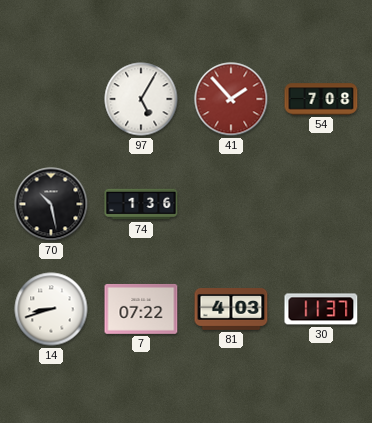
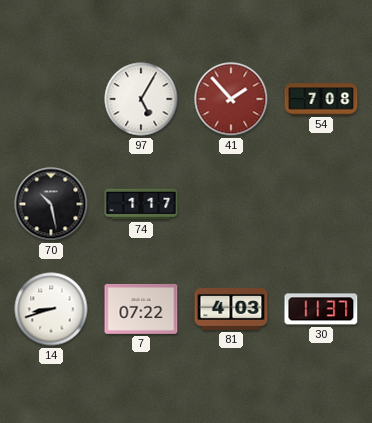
74: 1:36 -> 1:17
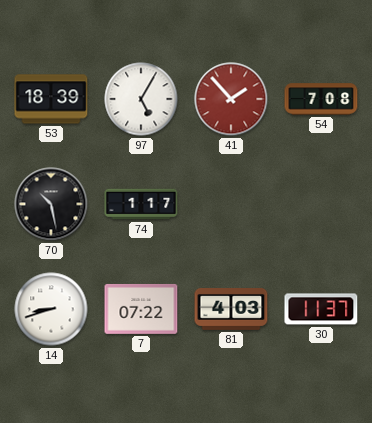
53: none -> 18:39
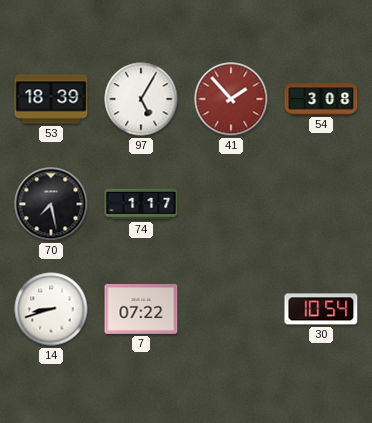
54: 7:08 -> 3:08
70: 10:28 -> 7:28
81: 4:03 -> none
30: 11:37 -> 10:54
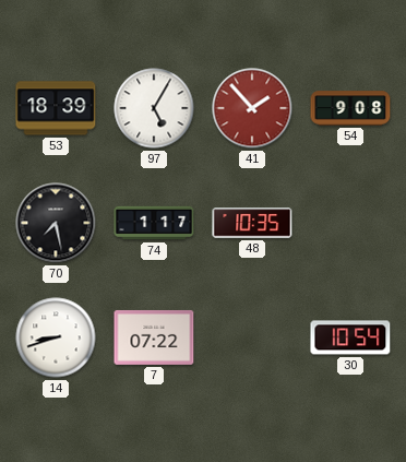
54: 3:08 -> 9:08
48: none -> 10:35
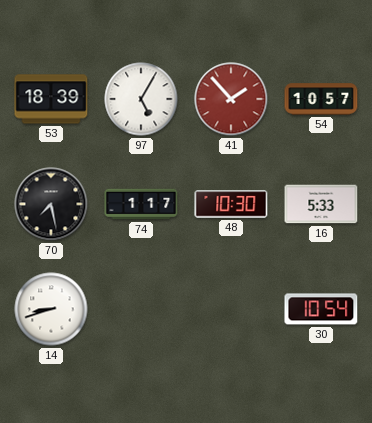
54: 9:08 -> 10:57
48: 10:35 -> 10:30
16: none -> 5:33
7: 07:22 -> none
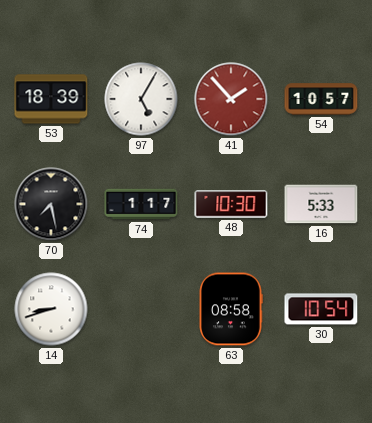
63: none -> 08:58
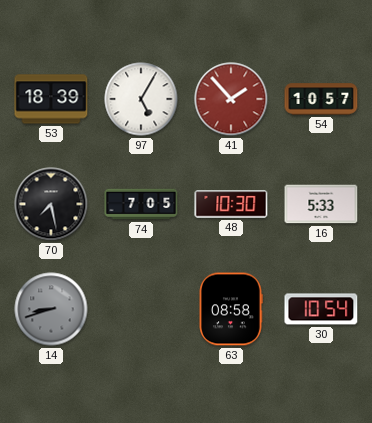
74: 1:17 -> 7:05
14 dial: white -> grey
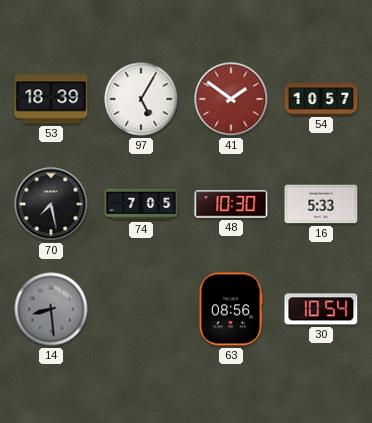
41: 1:53 -> 1:51
14: 8:42 -> 8:29
63: 08:58 -> 08:56
